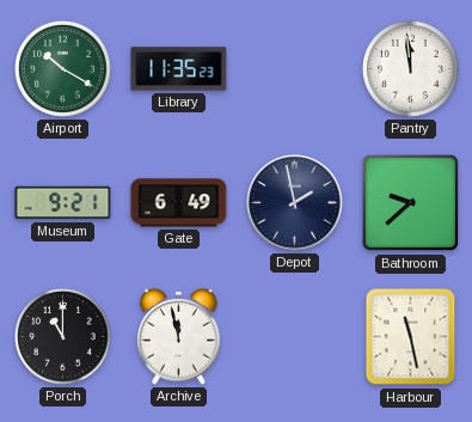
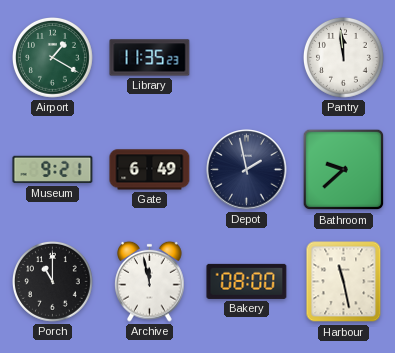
Airport: 10:20 -> 1:20
Bakery: none -> 08:00
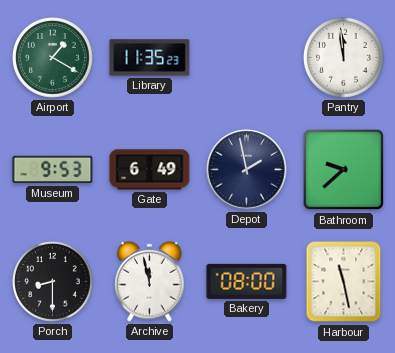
Museum: 9:21 -> 9:53
Porch: 11:00 -> 8:30
